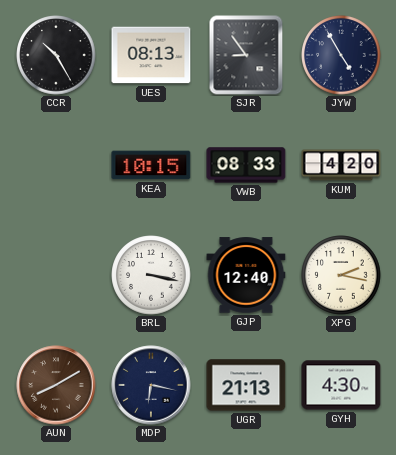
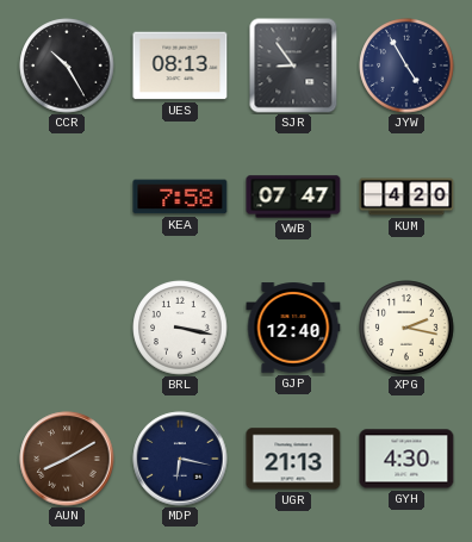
KEA: 10:15 -> 7:58
VWB: 08:33 -> 07:47
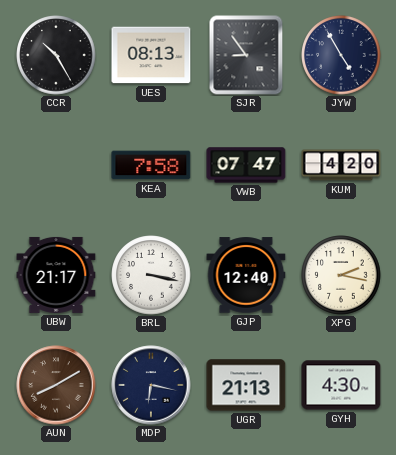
UBW: none -> 21:17
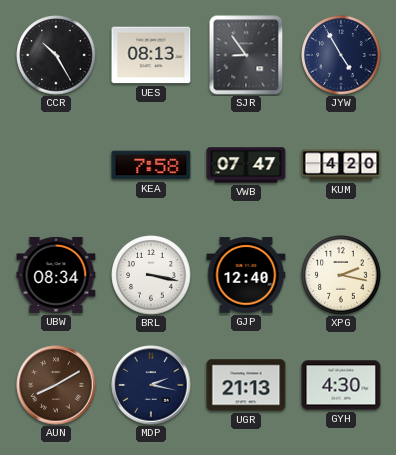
UBW: 21:17 -> 08:34
MDP: 6:17 -> 2:17
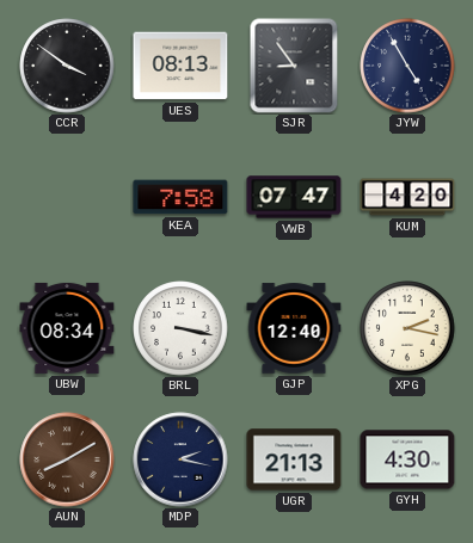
CCR: 10:25 -> 3:51
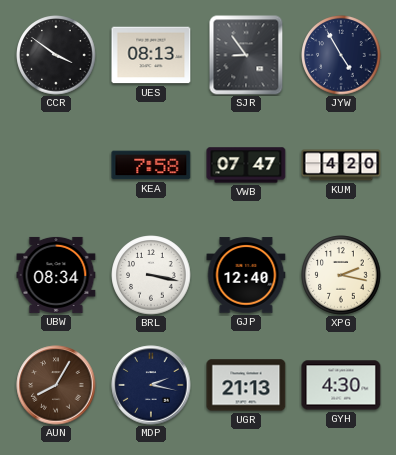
AUN: 8:10 -> 8:05
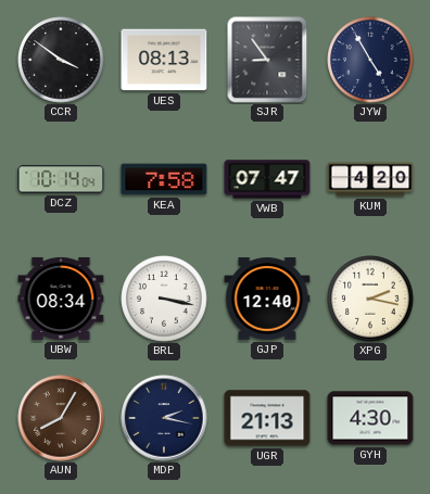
DCZ: none -> 10:14
